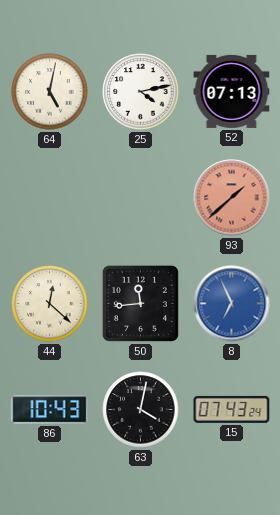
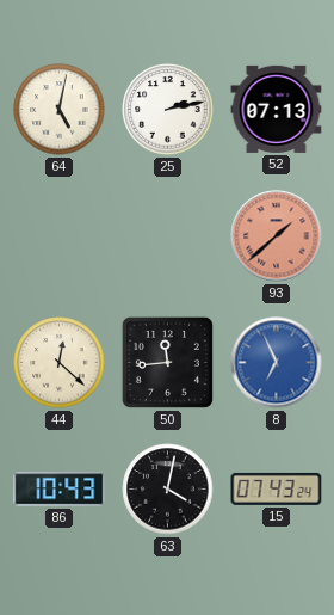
25: 4:13 -> 2:13
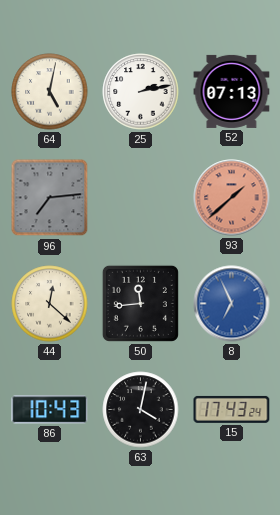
96: none -> 7:14
15: 07:43 -> 17:43
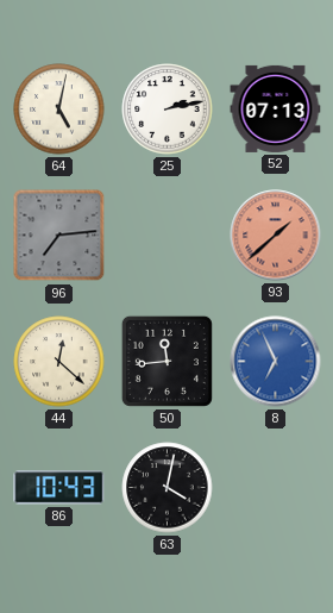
15: 17:43 -> none
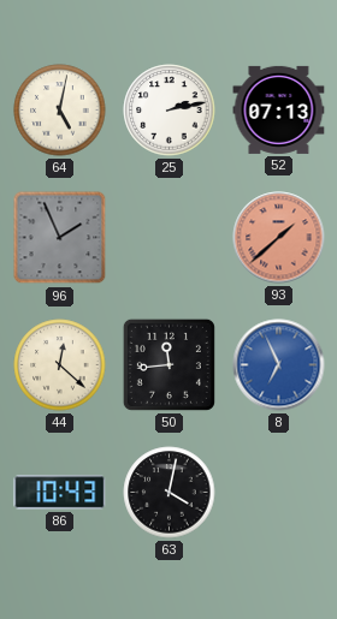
96: 7:14 -> 1:56
